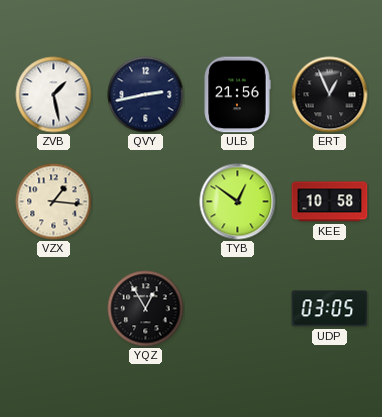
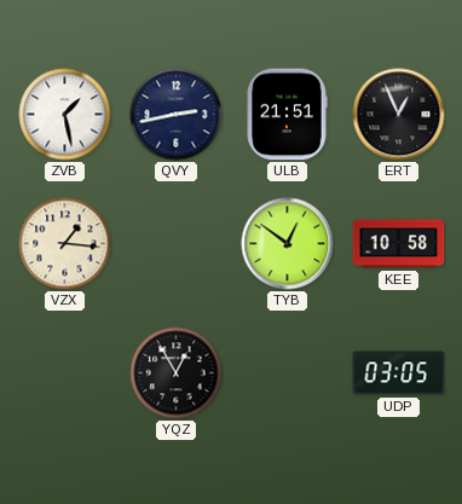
ULB: 21:56 -> 21:51
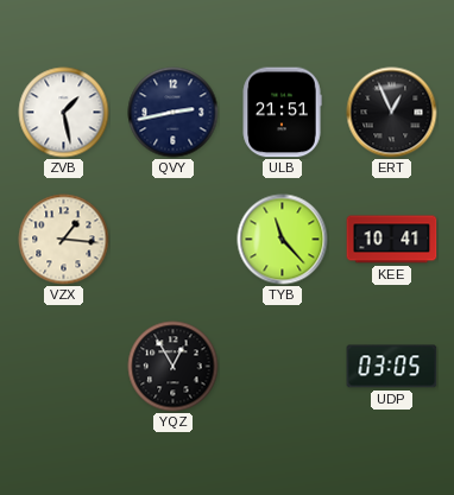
TYB: 12:51 -> 11:23
KEE: 10:58 -> 10:41
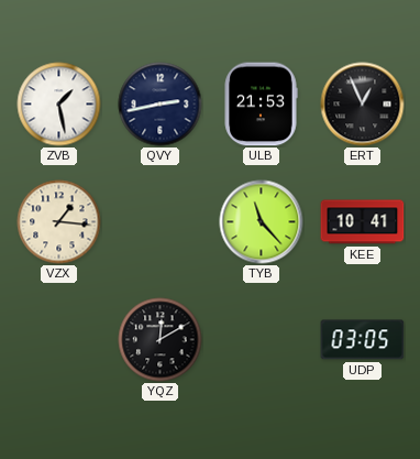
ULB: 21:51 -> 21:53
YQZ: 12:55 -> 12:10
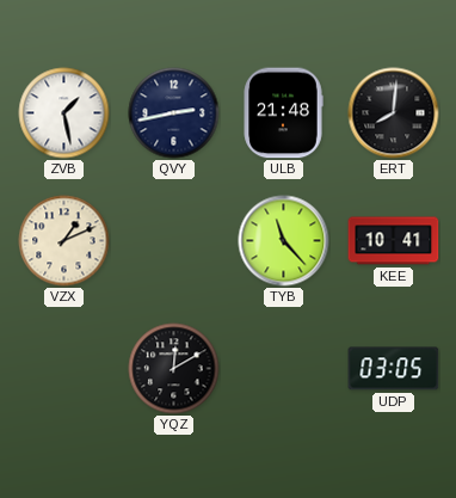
ULB: 21:53 -> 21:48
ERT: 12:56 -> 8:01
VZX: 1:16 -> 1:11
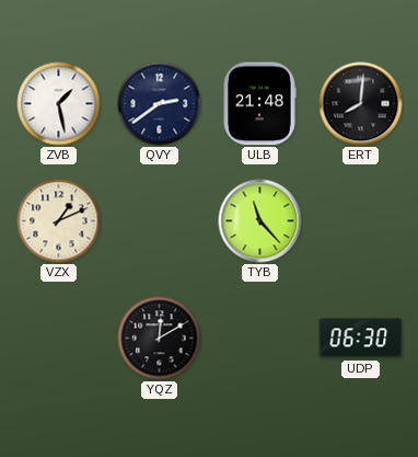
QVY: 2:43 -> 2:39
KEE: 10:41 -> none
UDP: 03:05 -> 06:30
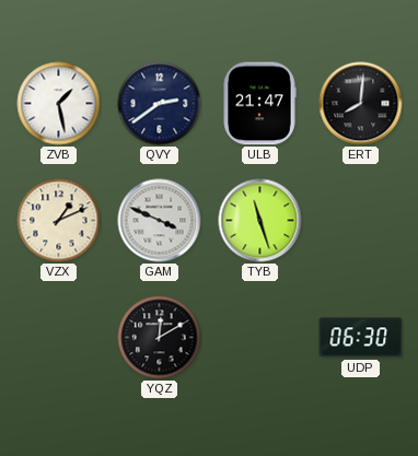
ULB: 21:48 -> 21:47
GAM: none -> 3:49
TYB: 11:23 -> 11:27
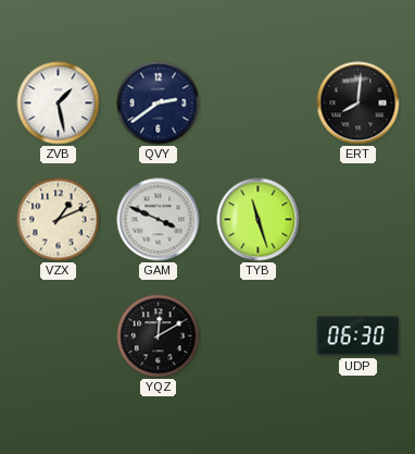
ULB: 21:47 -> none
